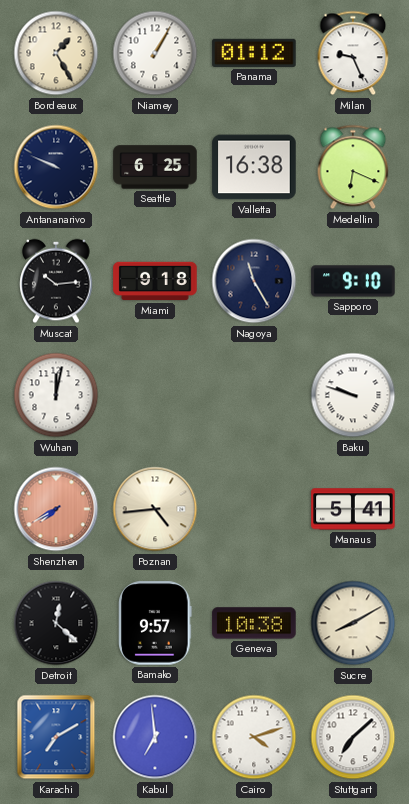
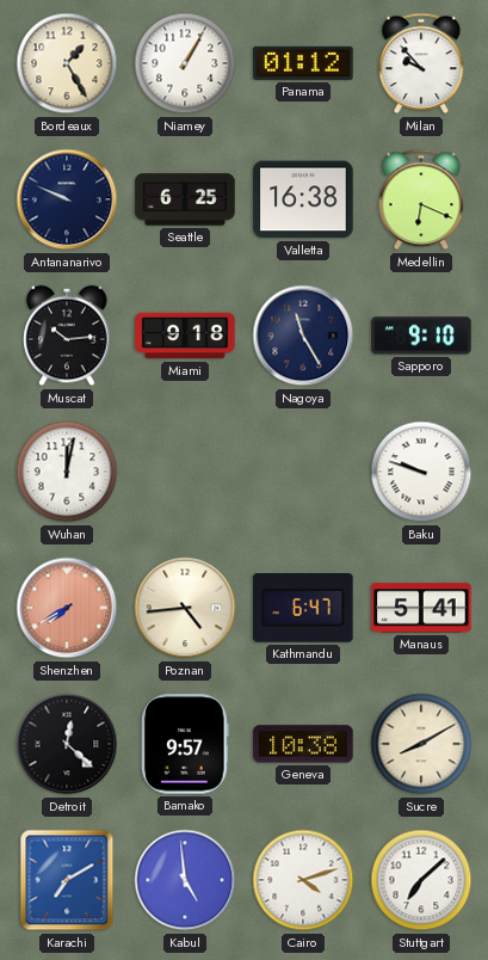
Milan: 9:26 -> 9:53
Kathmandu: none -> 6:47
Kabul: 6:59 -> 4:59
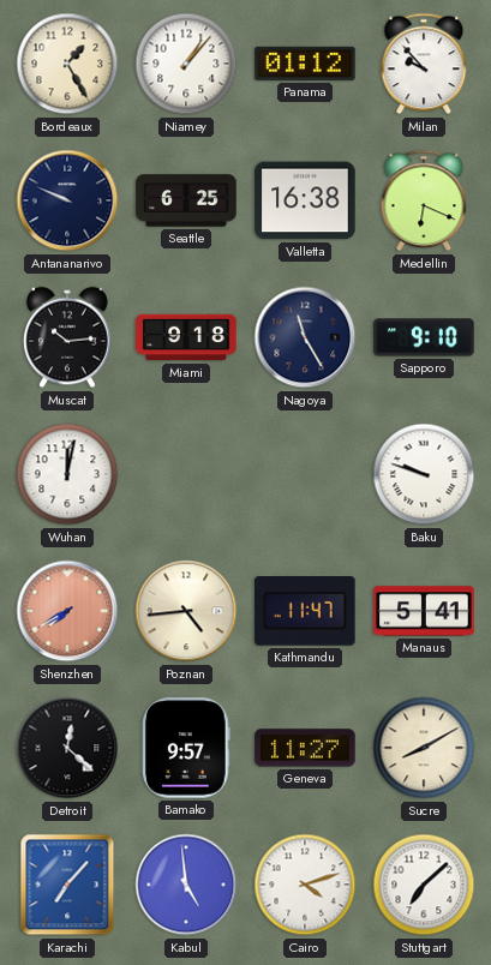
Niamey: 1:05 -> 1:07
Kathmandu: 6:47 -> 11:47
Geneva: 10:38 -> 11:27
Karachi: 7:10 -> 7:07
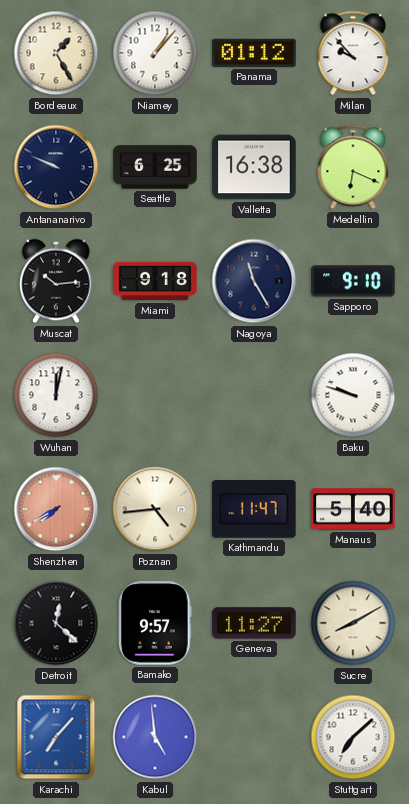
Manaus: 5:41 -> 5:40
Cairo: 4:12 -> none
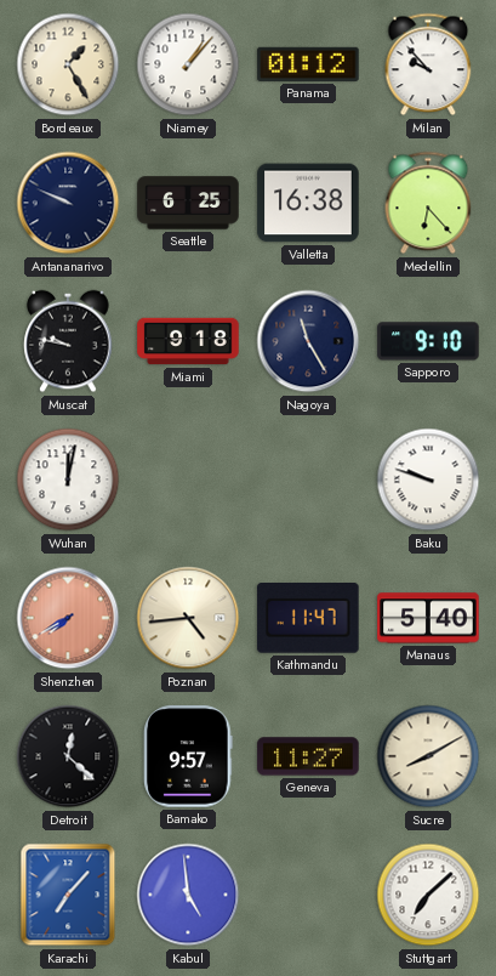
Medellin: 6:19 -> 6:23
Muscat: 10:14 -> 9:47
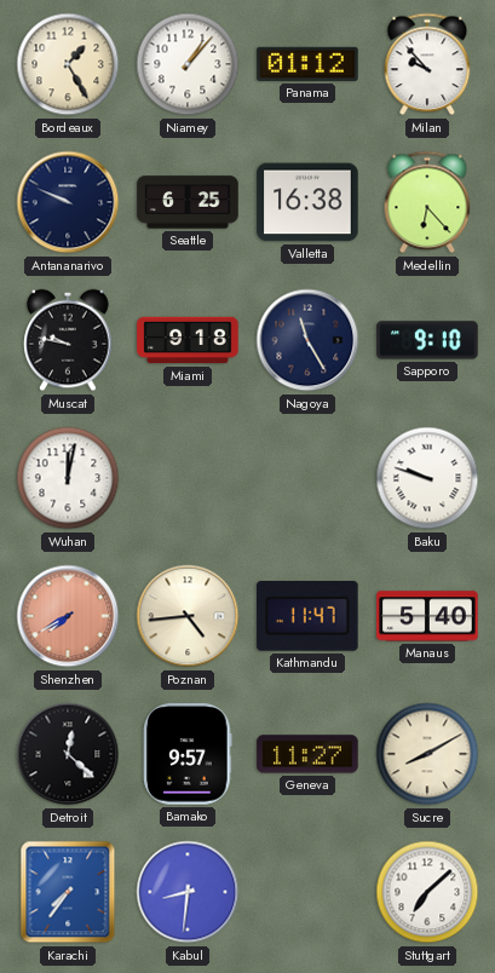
Karachi: 7:07 -> 7:36
Kabul: 4:59 -> 8:31
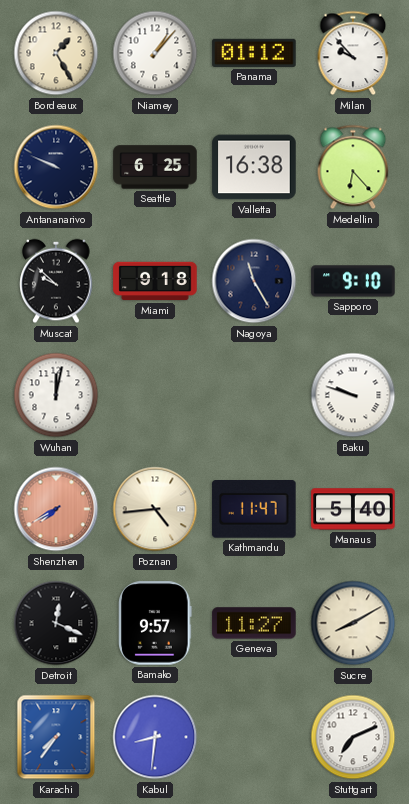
Muscat: 9:47 -> 9:52
Detroit: 12:22 -> 12:19
Stuttgart: 7:08 -> 7:11
